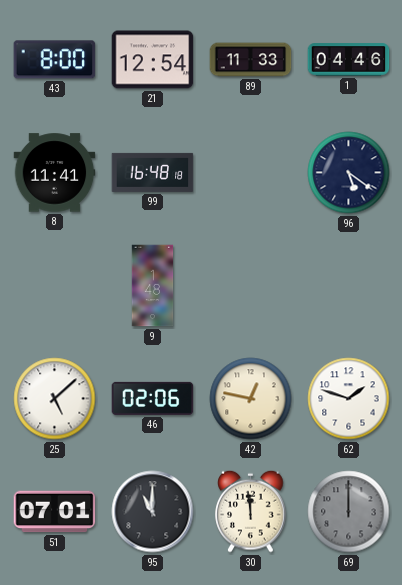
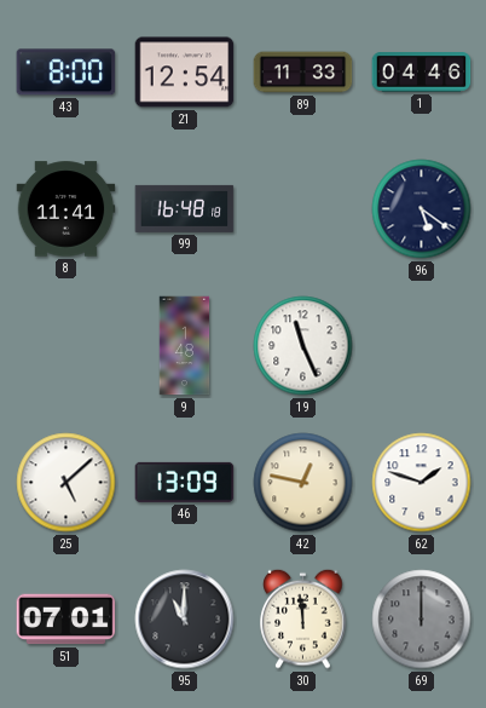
19: none -> 11:26
46: 02:06 -> 13:09
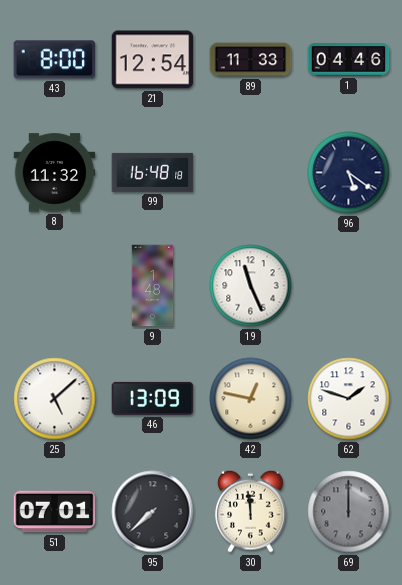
8: 11:41 -> 11:32
95: 11:00 -> 7:38
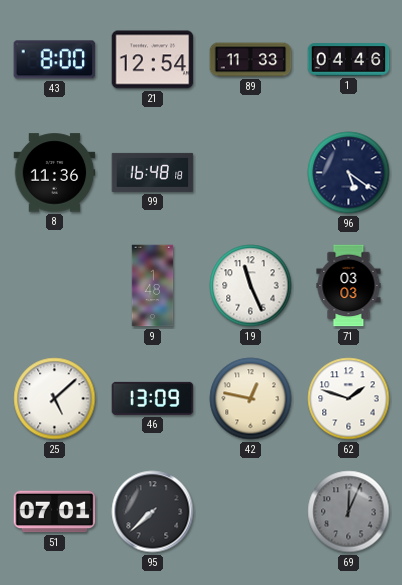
8: 11:32 -> 11:36
71: none -> 03:03
30: 11:59 -> none
69: 12:00 -> 12:04
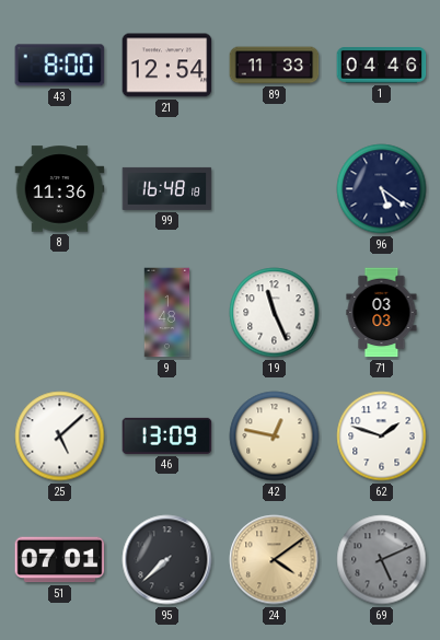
24: none -> 4:09
69: 12:04 -> 5:11
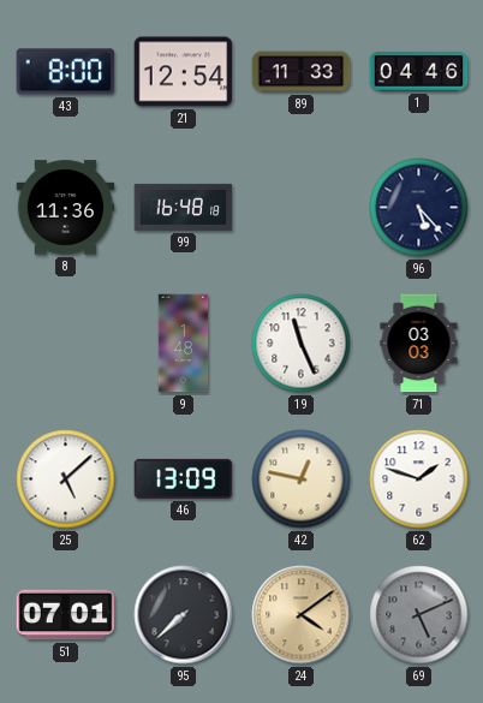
96: 5:21 -> 5:23
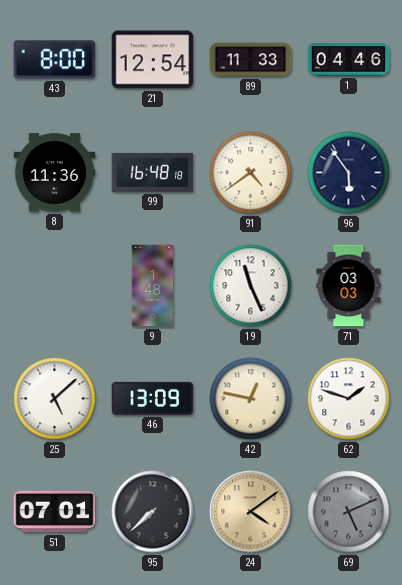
91: none -> 4:39
96: 5:23 -> 5:54
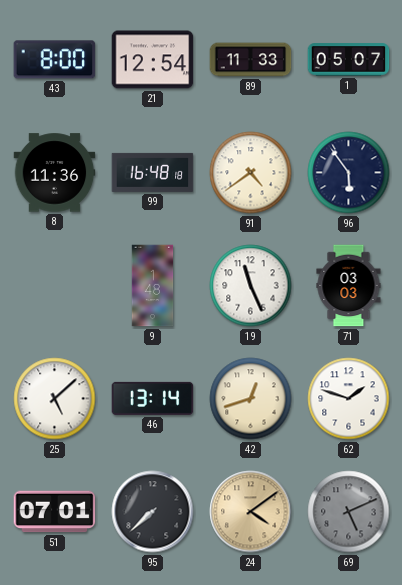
1: 04:46 -> 05:07
46: 13:09 -> 13:14
42: 12:47 -> 12:42
